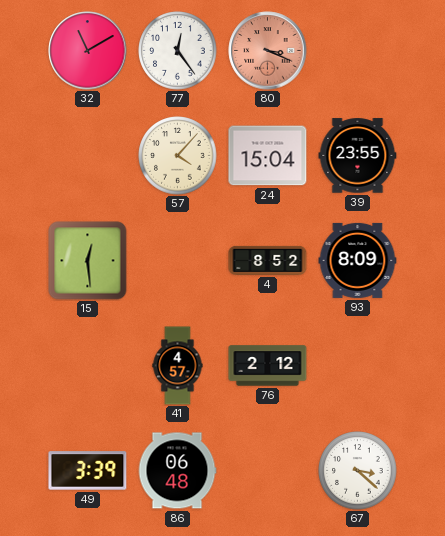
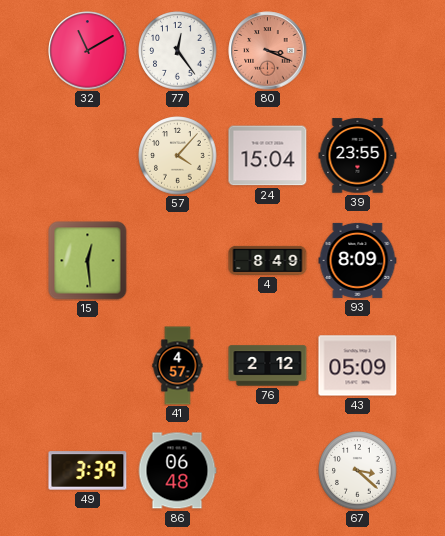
4: 8:52 -> 8:49
43: none -> 05:09
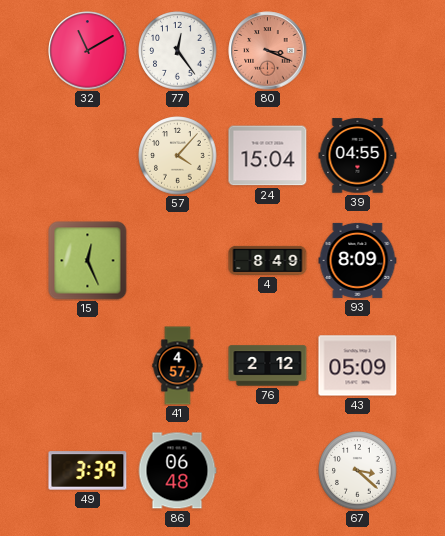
39: 23:55 -> 04:55
15: 12:29 -> 12:26
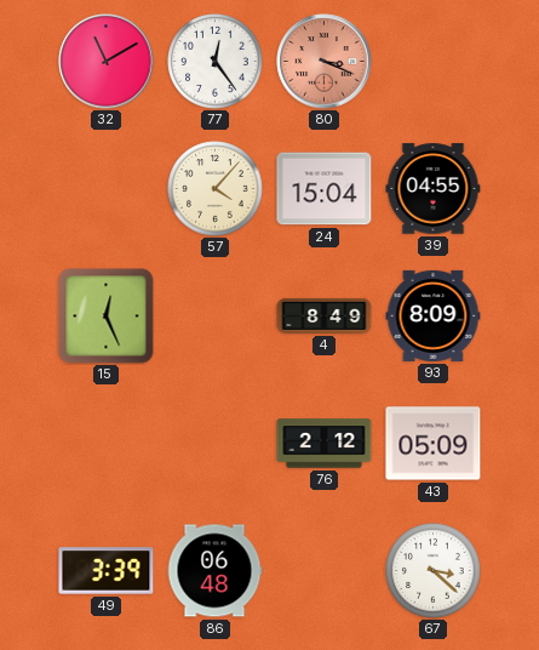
41: 4:57 -> none
